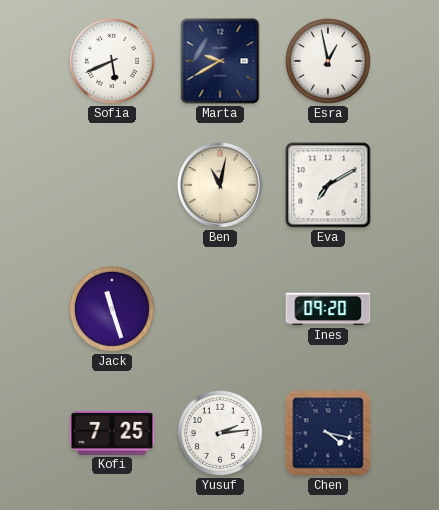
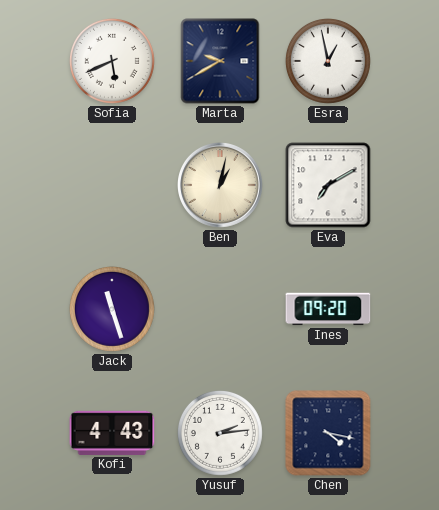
Ben: 11:02 -> 1:02
Kofi: 7:25 -> 4:43
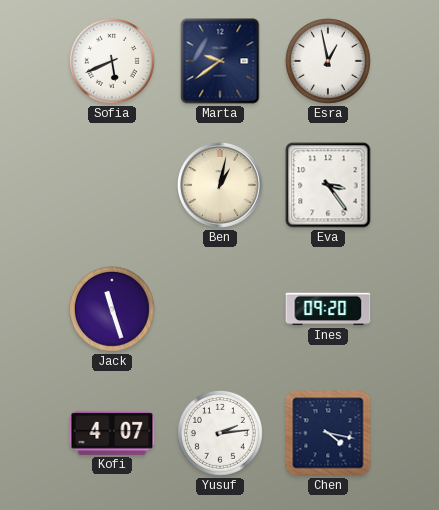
Marta: 9:40 -> 9:39
Eva: 7:10 -> 3:24
Kofi: 4:43 -> 4:07
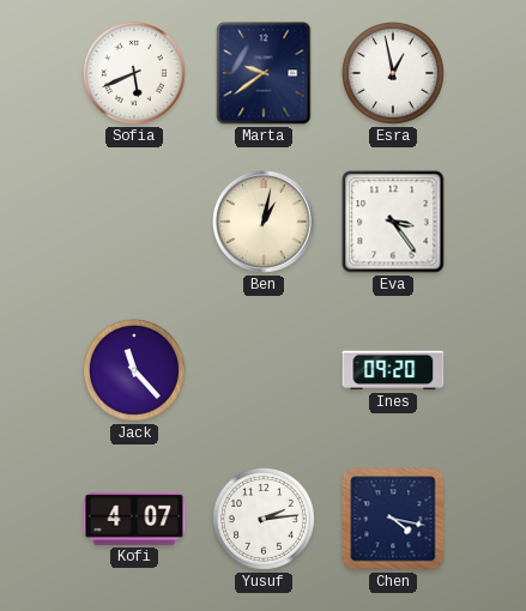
Jack: 11:27 -> 11:23
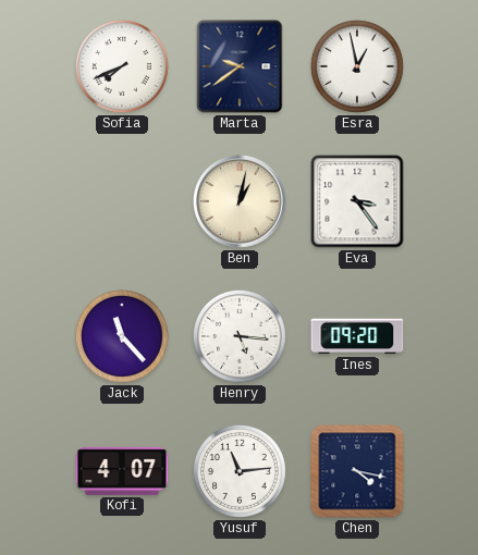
Sofia: 5:41 -> 7:41
Henry: none -> 5:16
Yusuf: 2:14 -> 11:14
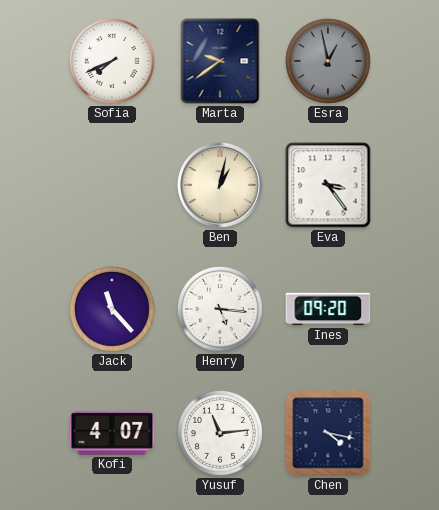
Esra dial: white -> grey
